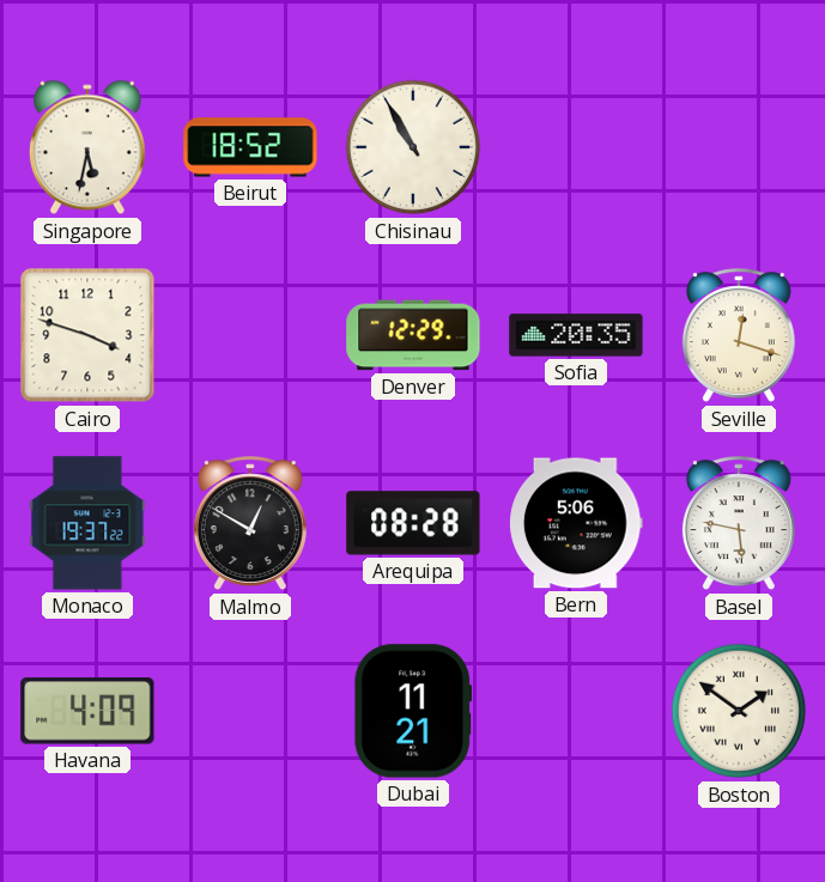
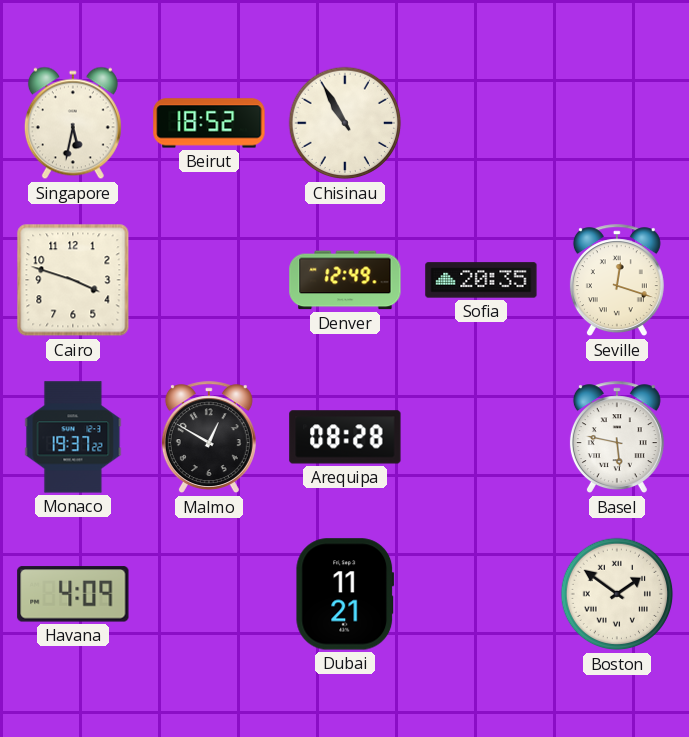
Denver: 12:29 -> 12:49
Bern: 5:06 -> none
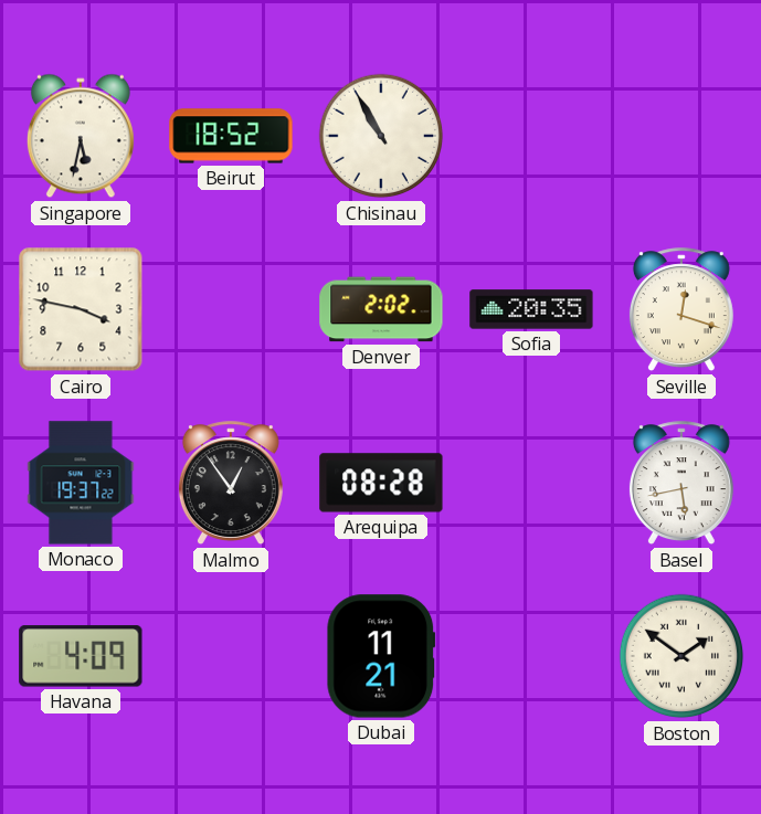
Cairo: 3:48 -> 3:47
Denver: 12:49 -> 2:02
Malmo: 12:50 -> 12:54
Basel: 5:47 -> 5:43
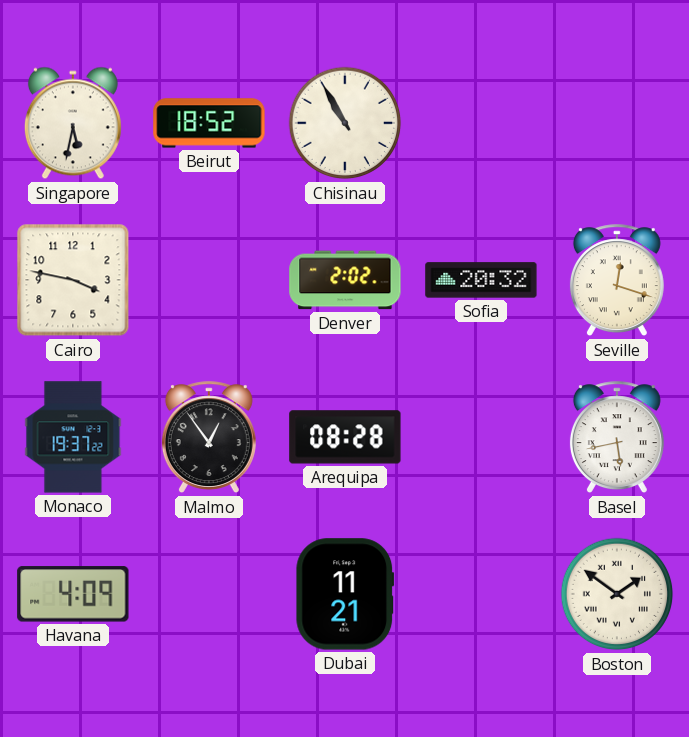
Sofia: 20:35 -> 20:32
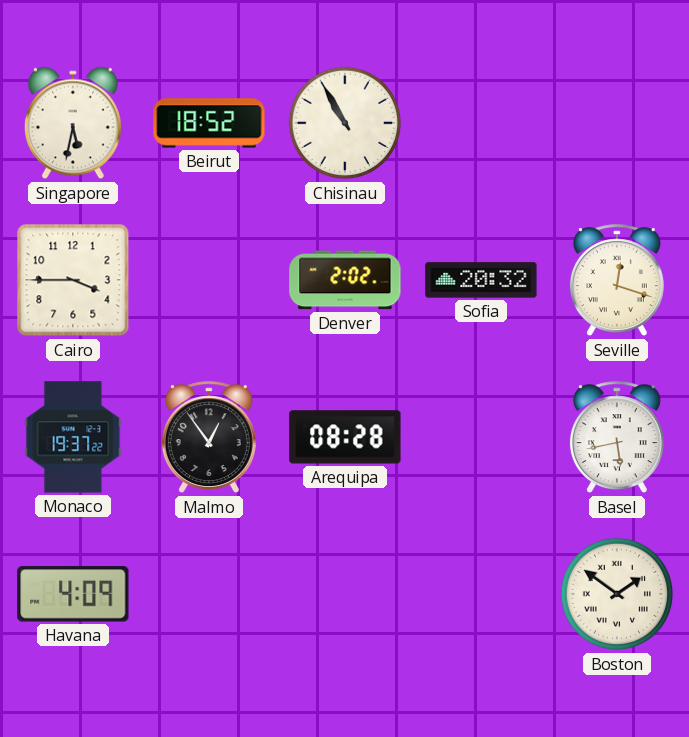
Cairo: 3:47 -> 3:45
Dubai: 11:21 -> none
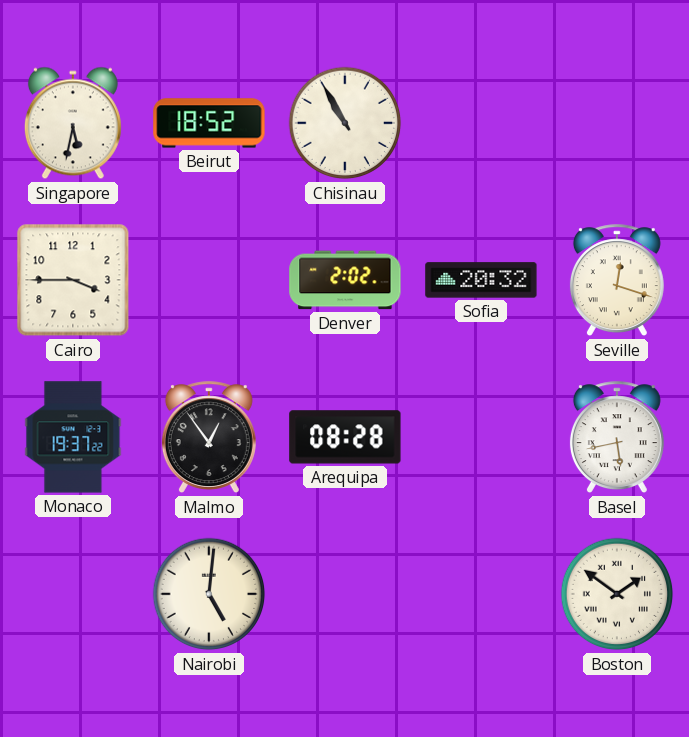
Havana: 4:09 -> none
Nairobi: none -> 5:01
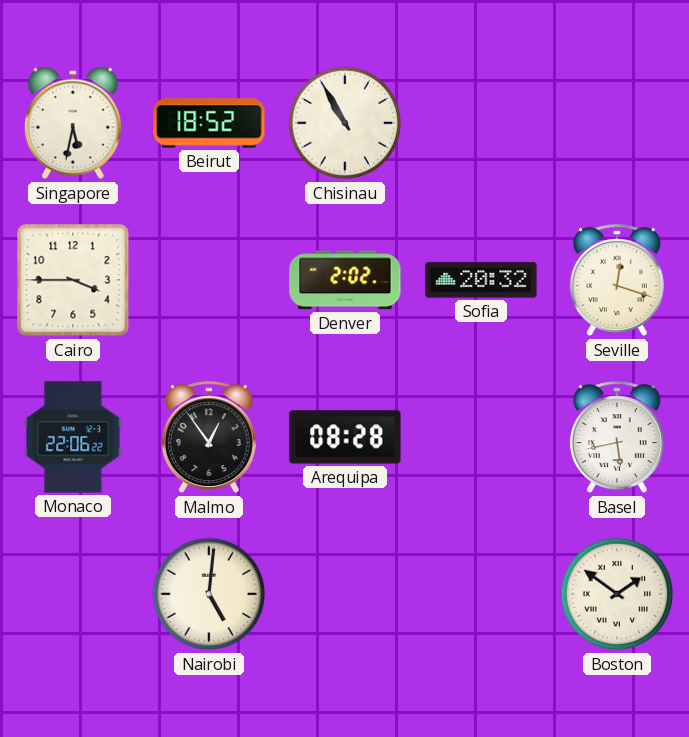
Monaco: 19:37 -> 22:06
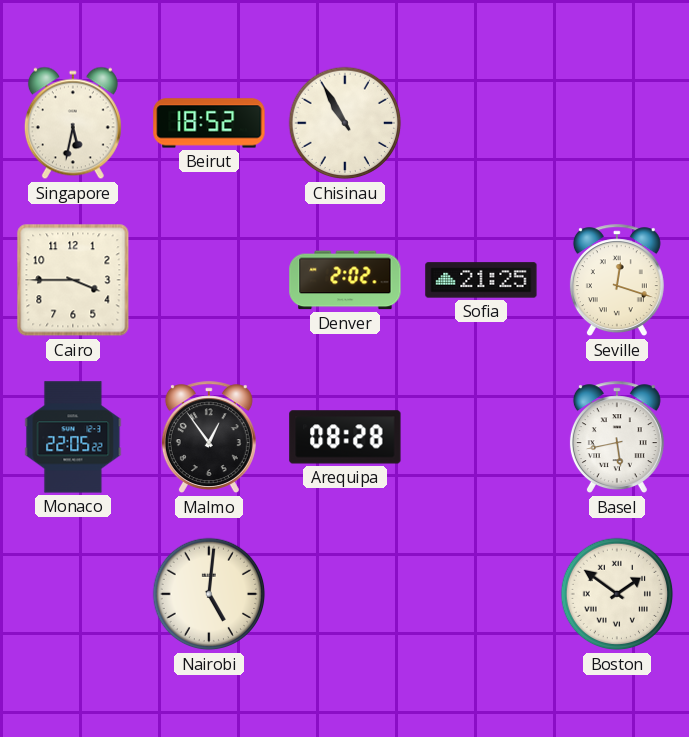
Sofia: 20:32 -> 21:25
Monaco: 22:06 -> 22:05
